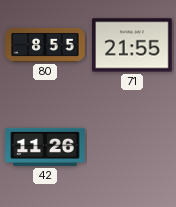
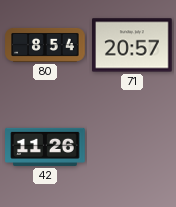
80: 8:55 -> 8:54
71: 21:55 -> 20:57
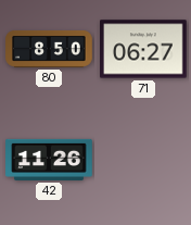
80: 8:54 -> 8:50
71: 20:57 -> 06:27
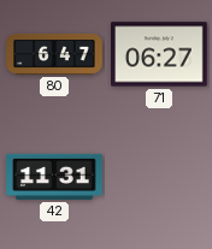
80: 8:50 -> 6:47
42: 11:26 -> 11:31
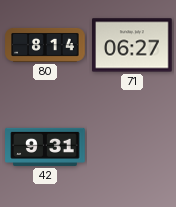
80: 6:47 -> 8:14
42: 11:31 -> 9:31
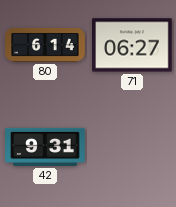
80: 8:14 -> 6:14
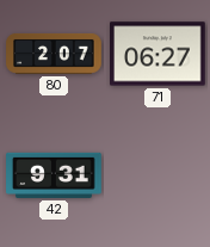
80: 6:14 -> 2:07
